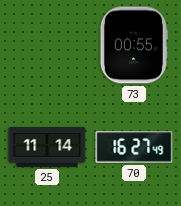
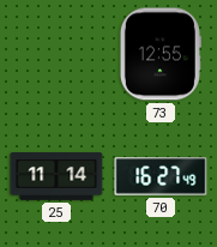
73: 00:55 -> 12:55
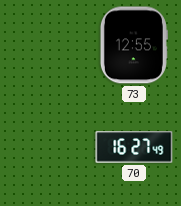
25: 11:14 -> none
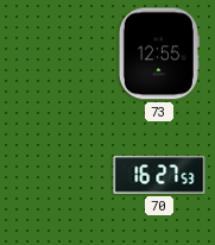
70: 16:27:49 -> 16:27:53
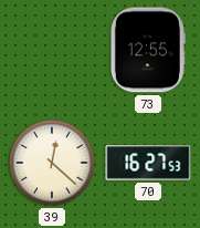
39: none -> 12:22
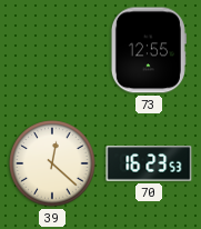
70: 16:27 -> 16:23
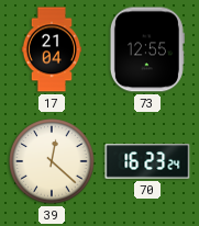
17: none -> 21:04
70: 16:23:53 -> 16:23:24
